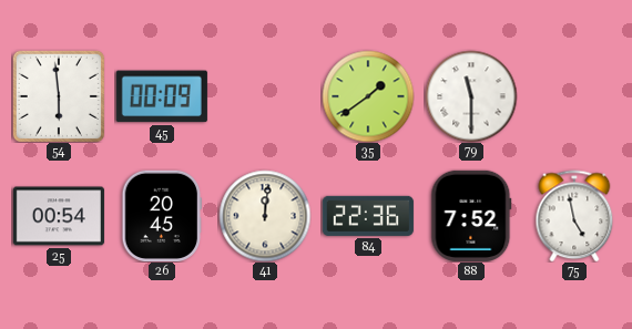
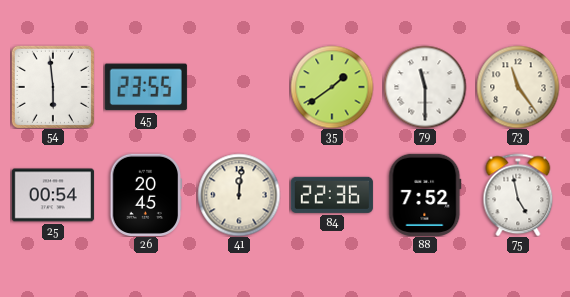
45: 00:09 -> 23:55
73: none -> 11:24
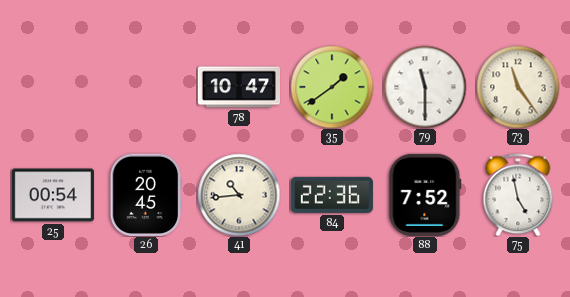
54: 5:59 -> none
45: 23:55 -> none
78: none -> 10:47
41: 12:01 -> 10:44
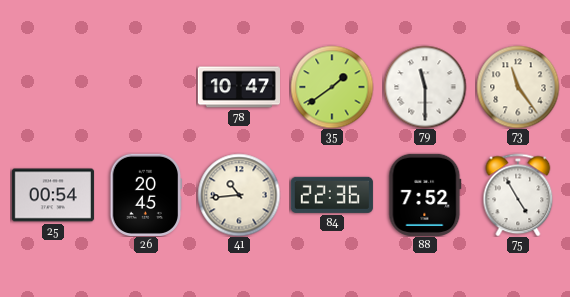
75: 4:58 -> 4:55
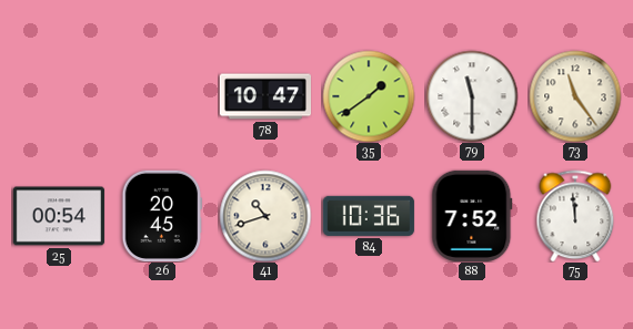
41: 10:44 -> 10:42
84: 22:36 -> 10:36
75: 4:55 -> 11:59
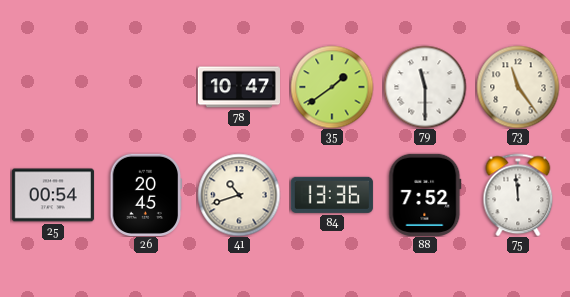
84: 10:36 -> 13:36
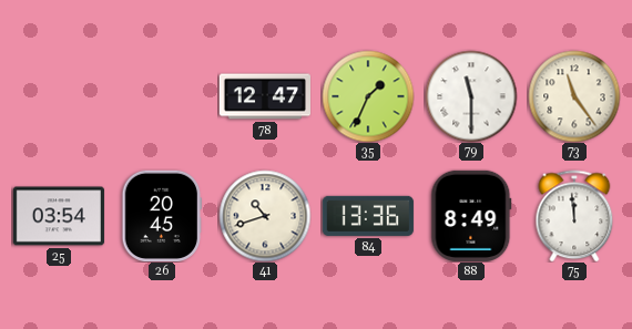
78: 10:47 -> 12:47
35: 1:39 -> 1:34
25: 00:54 -> 03:54
88: 7:52 -> 8:49
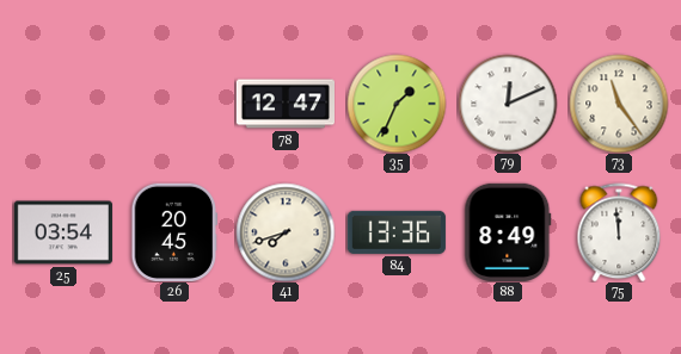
79: 11:30 -> 12:11
41: 10:42 -> 7:42
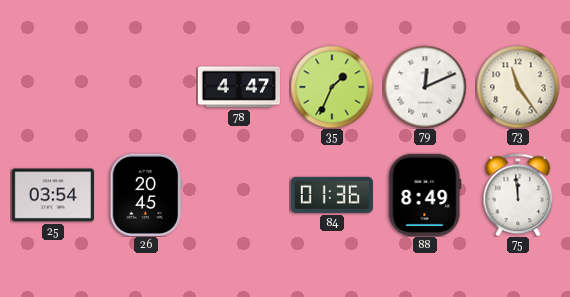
78: 12:47 -> 4:47
41: 7:42 -> none
84: 13:36 -> 01:36
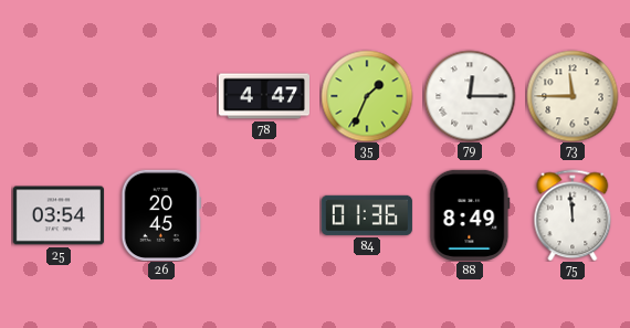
79: 12:11 -> 12:15
73: 11:24 -> 11:45
